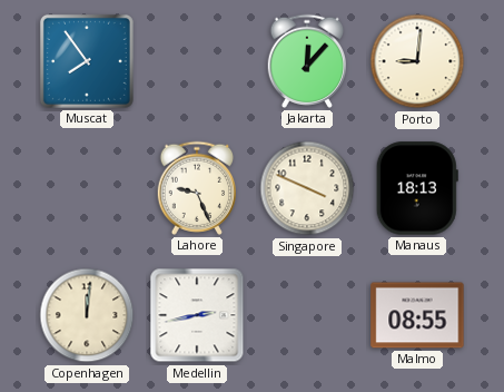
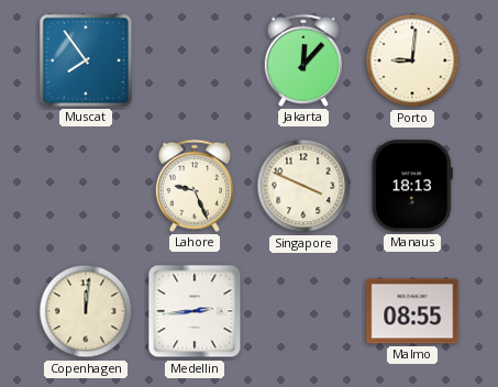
Medellin: 2:43 -> 2:44
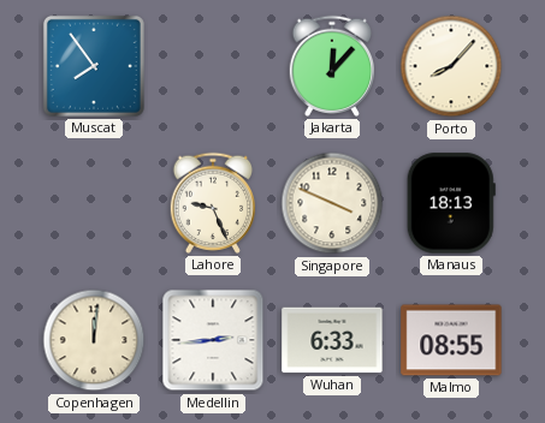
Porto: 9:01 -> 8:07
Wuhan: none -> 6:33
